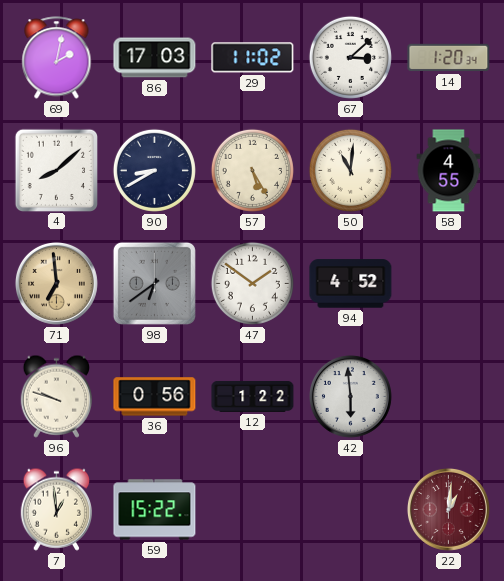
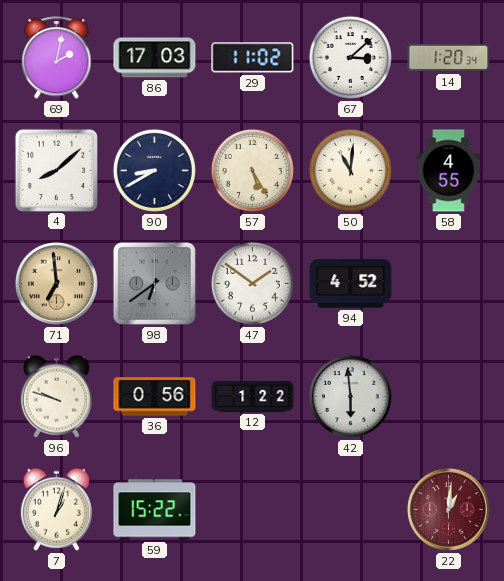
7: 12:59 -> 1:03
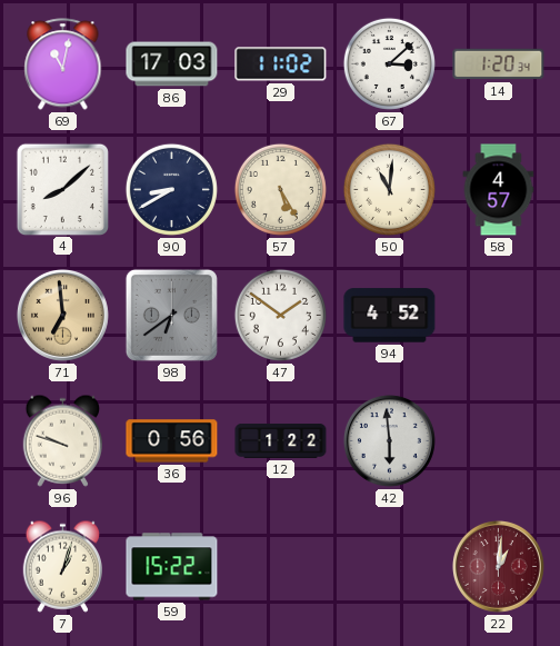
69: 2:02 -> 11:02
58: 4:55 -> 4:57
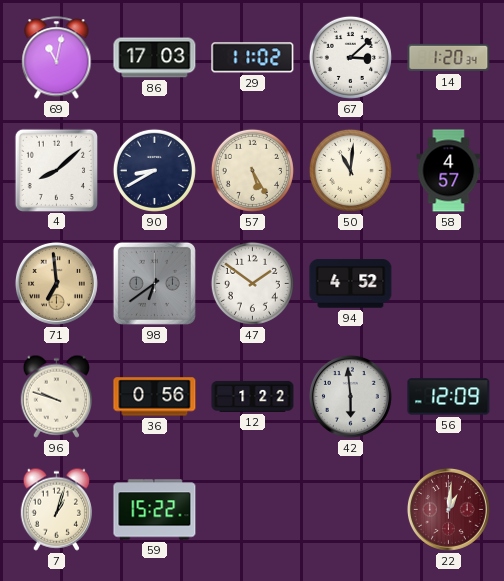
56: none -> 12:09
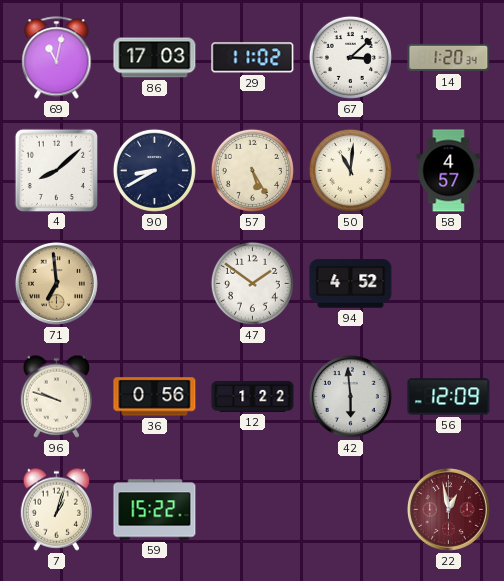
98: 6:39 -> none
22: 1:01 -> 12:58
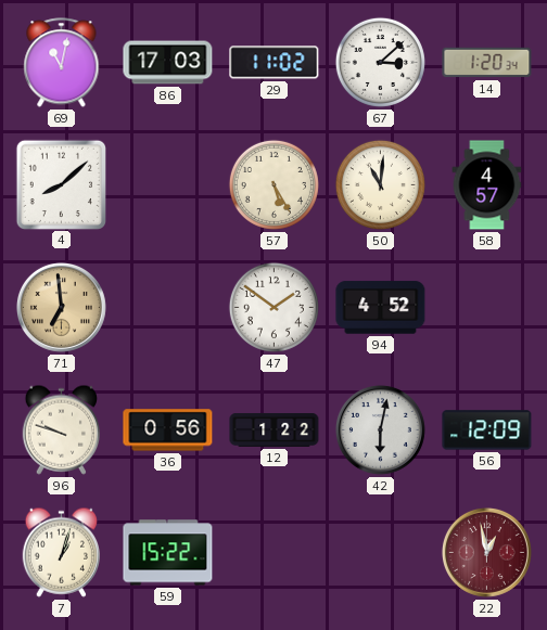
90: 8:40 -> none
42: 5:59 -> 6:02
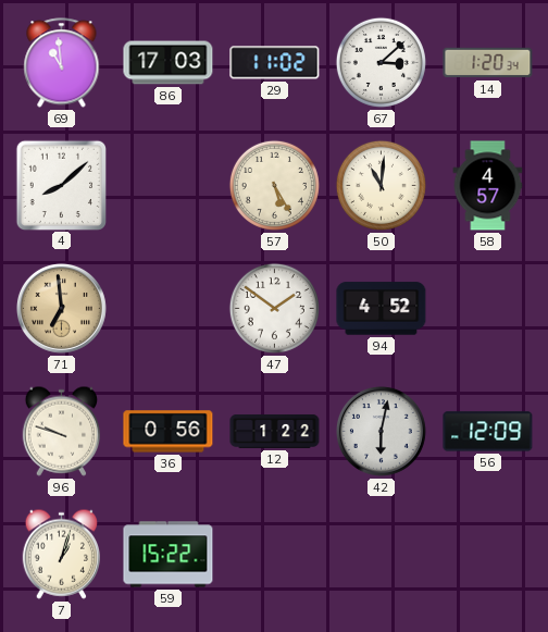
69: 11:02 -> 10:59
22: 12:58 -> none
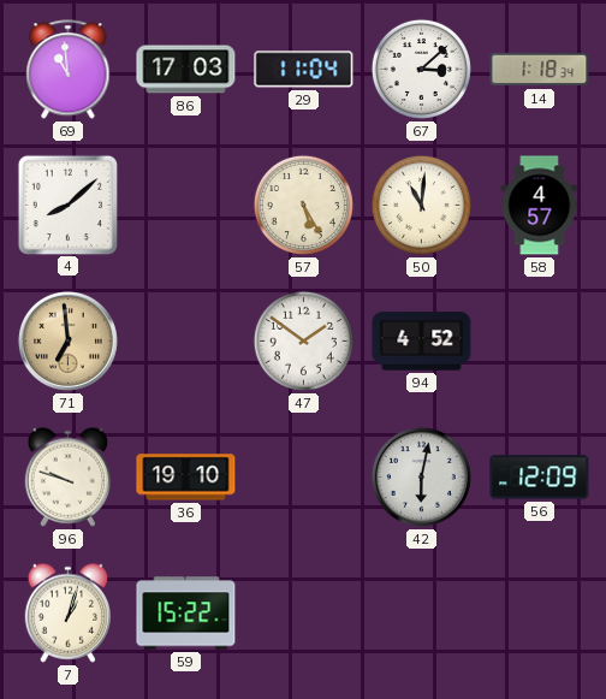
29: 11:02 -> 11:04
14: 1:20 -> 1:18
36: 0:56 -> 19:10
12: 1:22 -> none
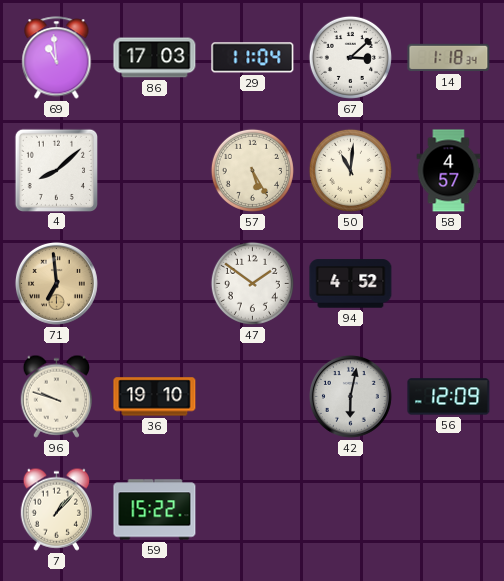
7: 1:03 -> 1:07
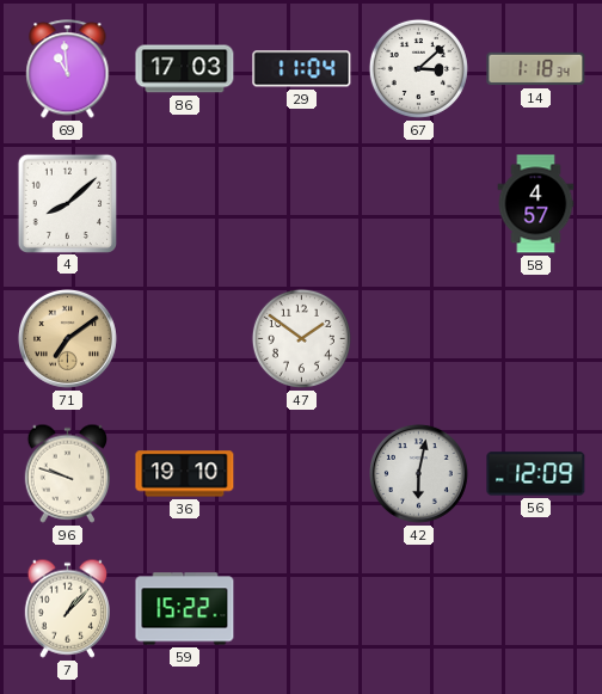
57: 5:25 -> none
50: 11:01 -> none
71: 6:59 -> 7:09
94: 4:52 -> none
